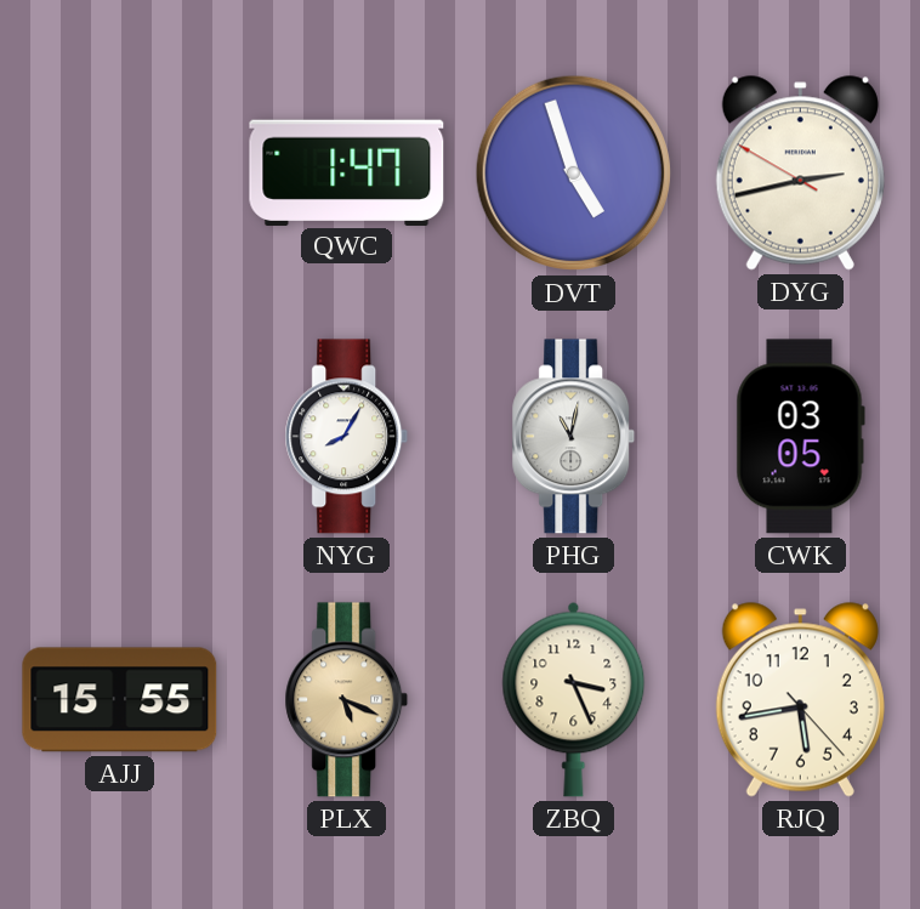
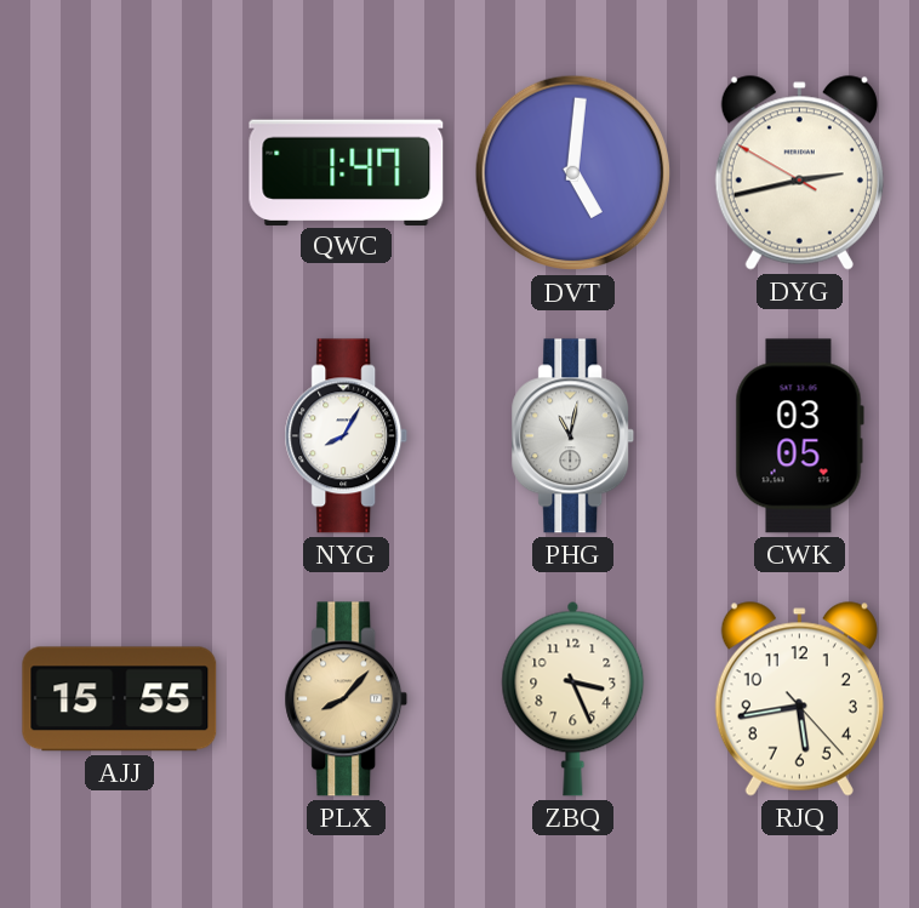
DVT: 4:57 -> 5:01
PLX: 5:19 -> 8:07
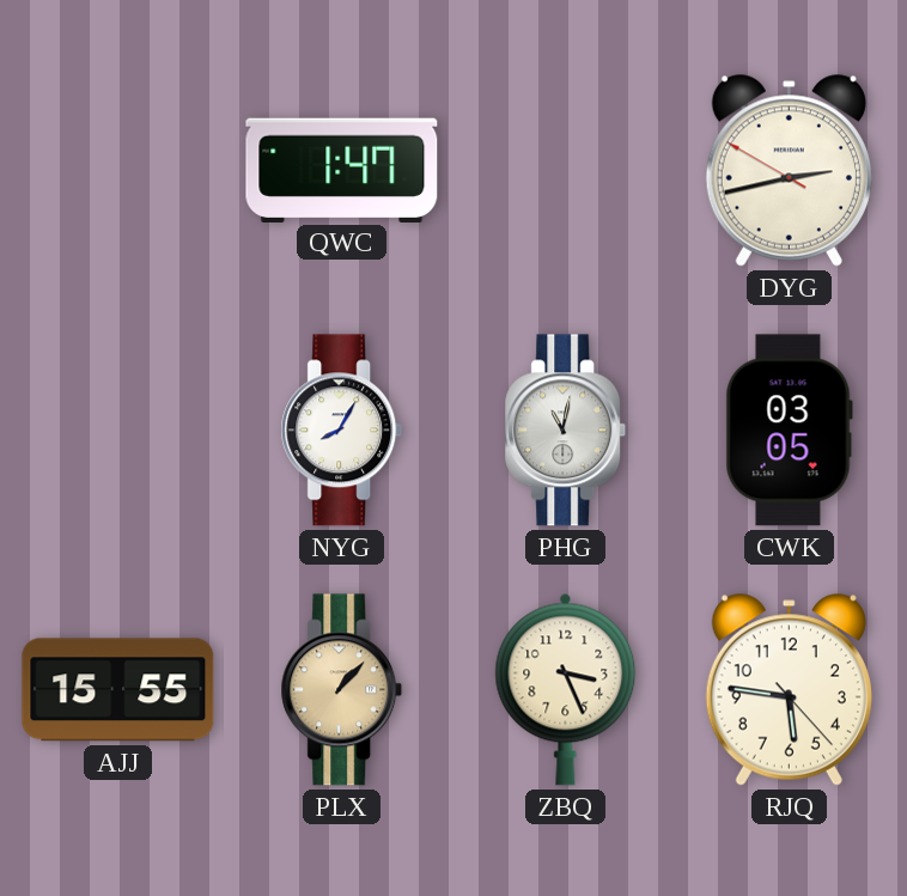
DVT: 5:01 -> none
PLX: 8:07 -> 1:07
RJQ: 5:43 -> 5:46
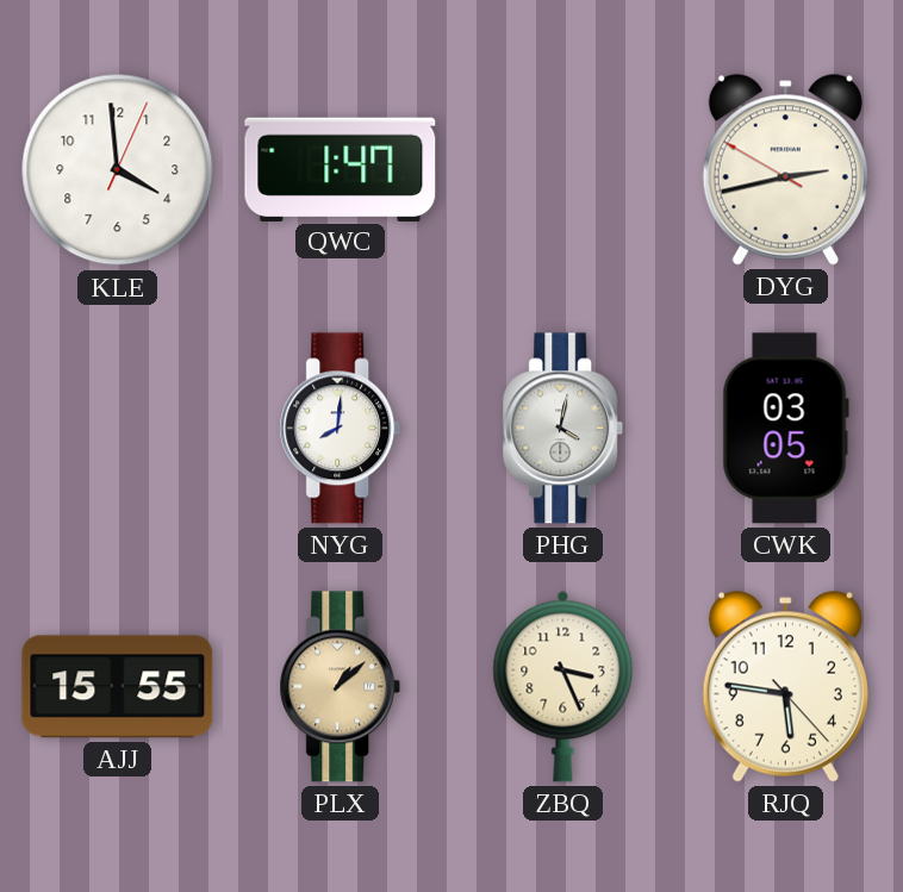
KLE: none -> 3:59
NYG: 8:05 -> 8:01
PHG: 11:02 -> 4:02
PLX: 1:07 -> 1:08
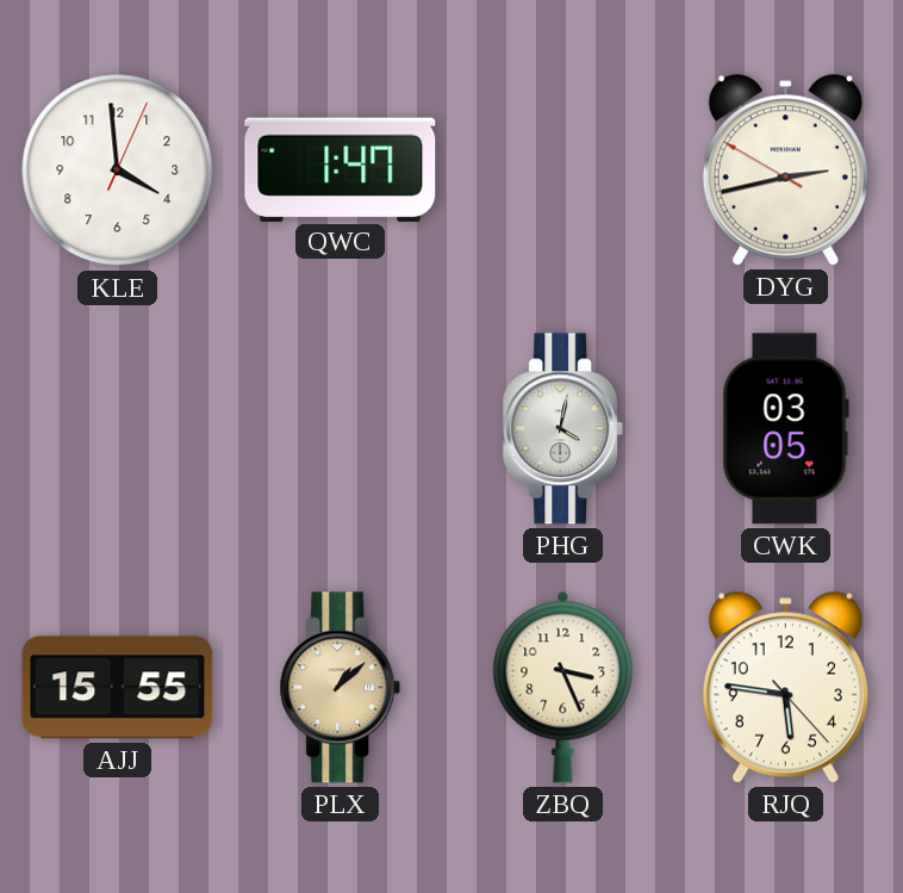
NYG: 8:01 -> none
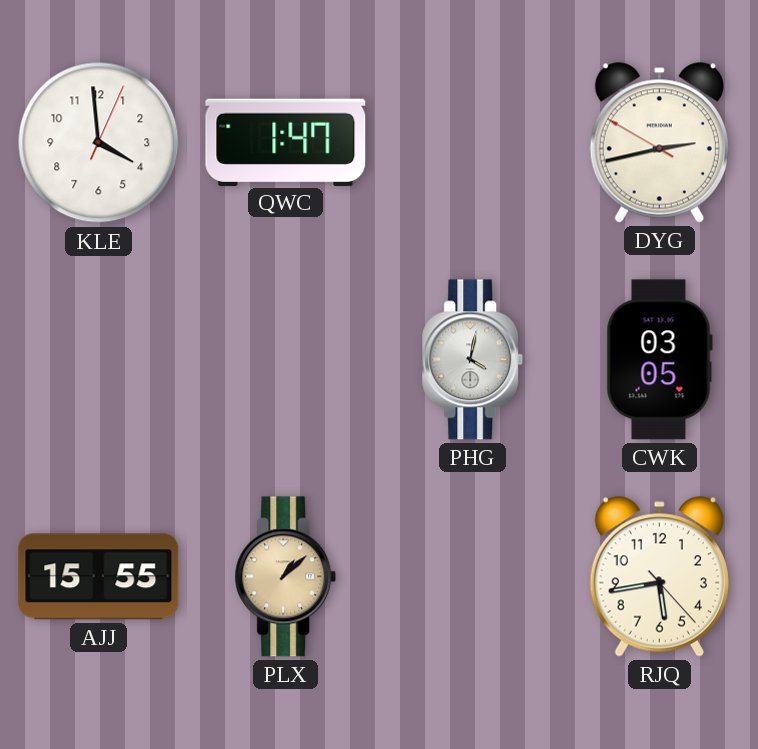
ZBQ: 3:26 -> none
RJQ: 5:46 -> 5:43
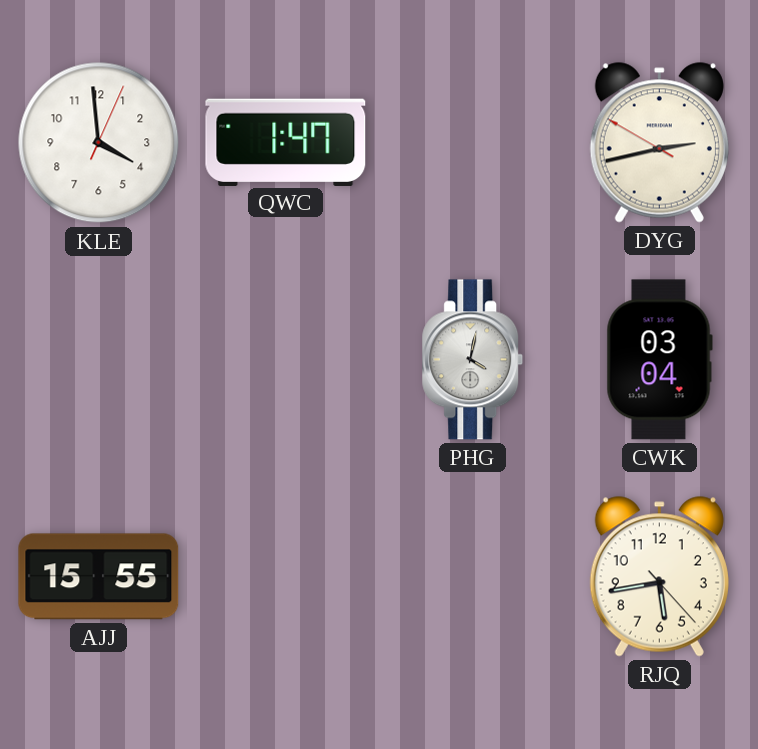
CWK: 03:05 -> 03:04
PLX: 1:08 -> none
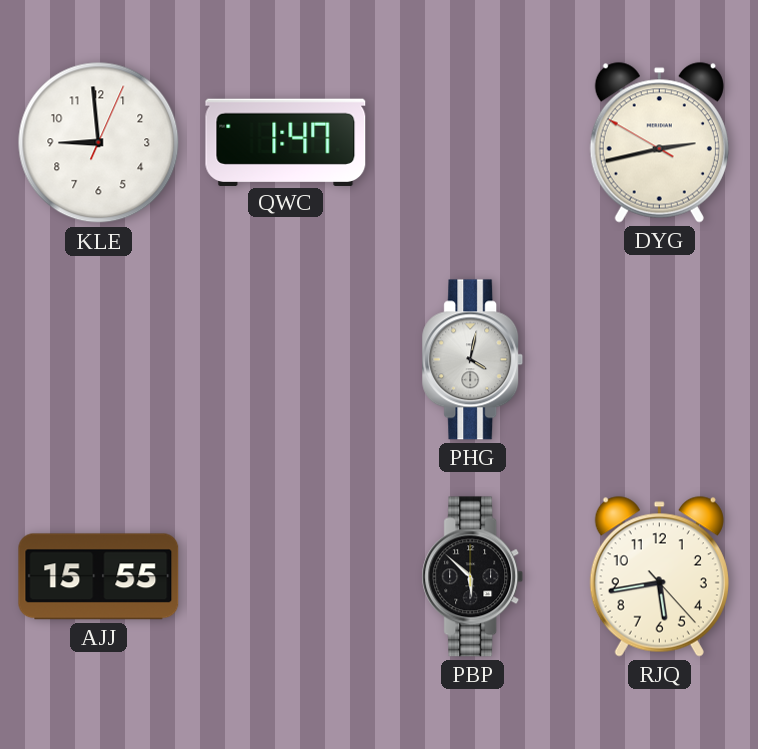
KLE: 3:59 -> 8:59
CWK: 03:04 -> none
PBP: none -> 5:52
